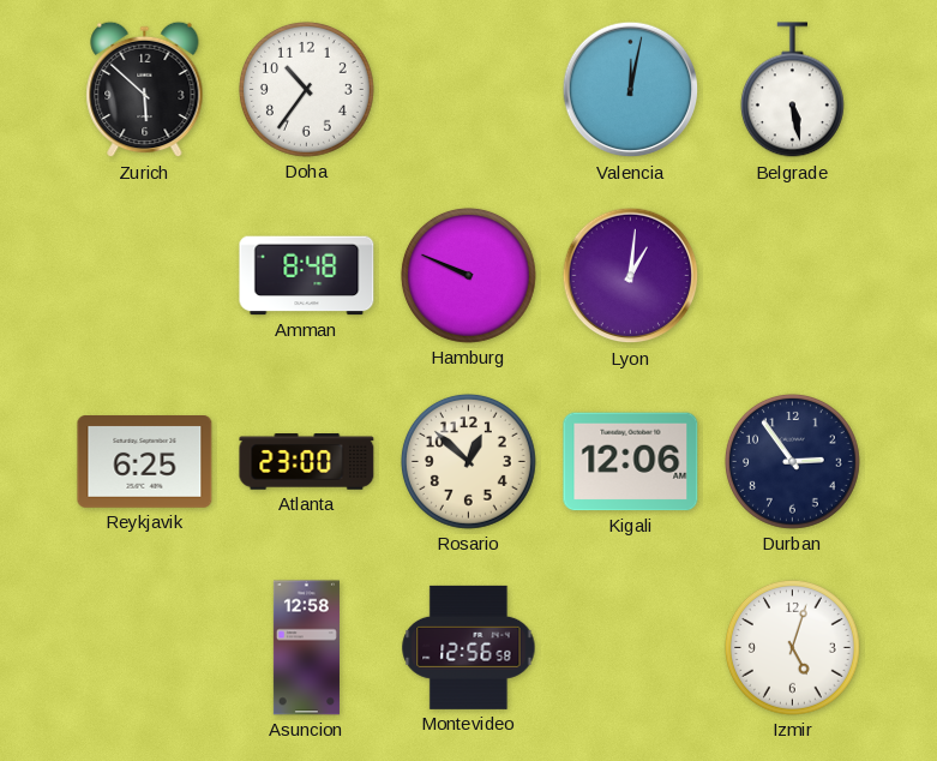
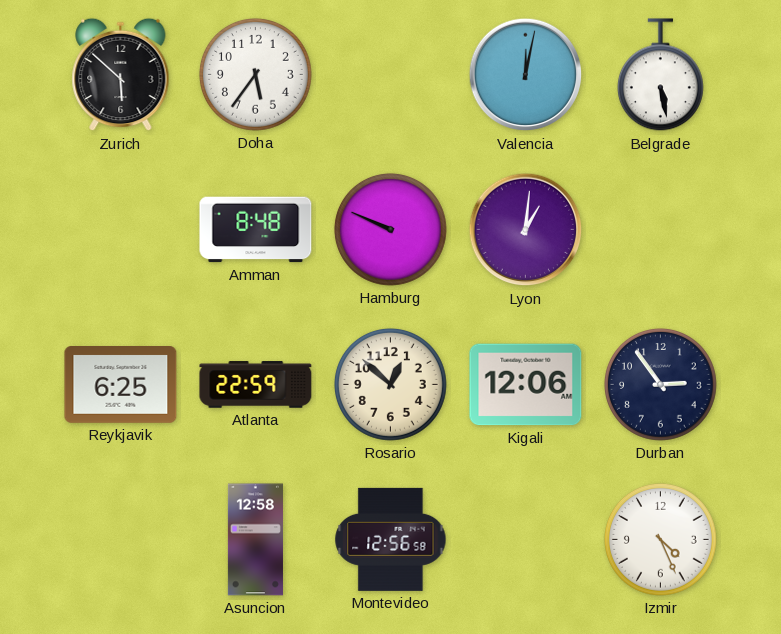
Doha: 10:36 -> 5:36
Atlanta: 23:00 -> 22:59
Izmir: 5:03 -> 4:26
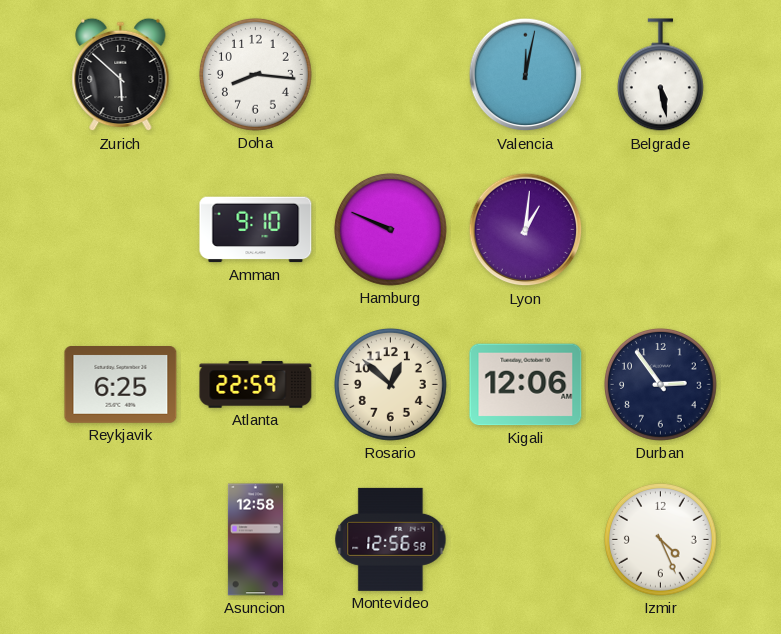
Doha: 5:36 -> 8:16
Amman: 8:48 -> 9:10
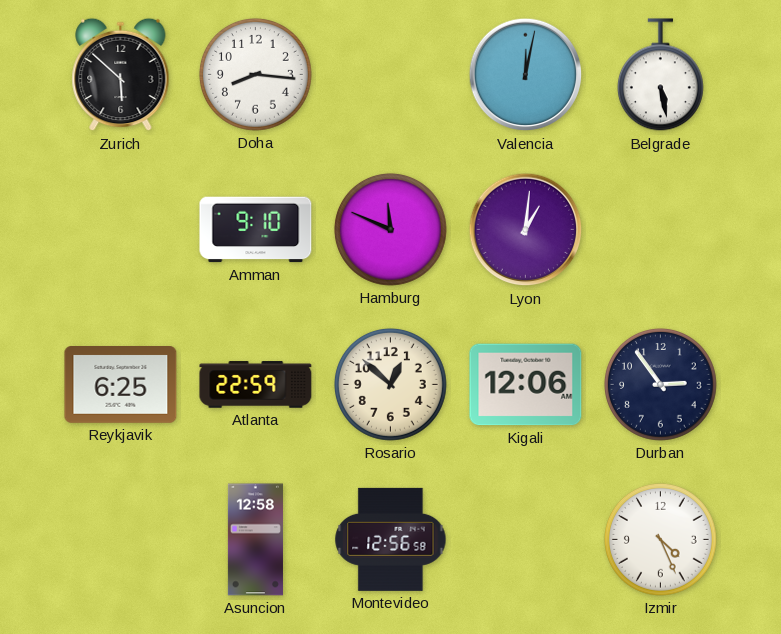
Hamburg: 9:49 -> 11:49
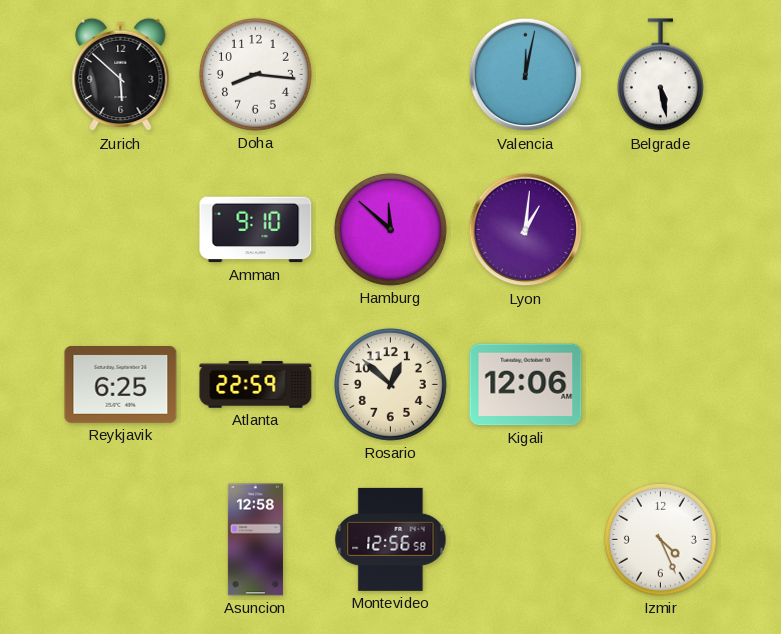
Hamburg: 11:49 -> 11:52
Durban: 2:54 -> none
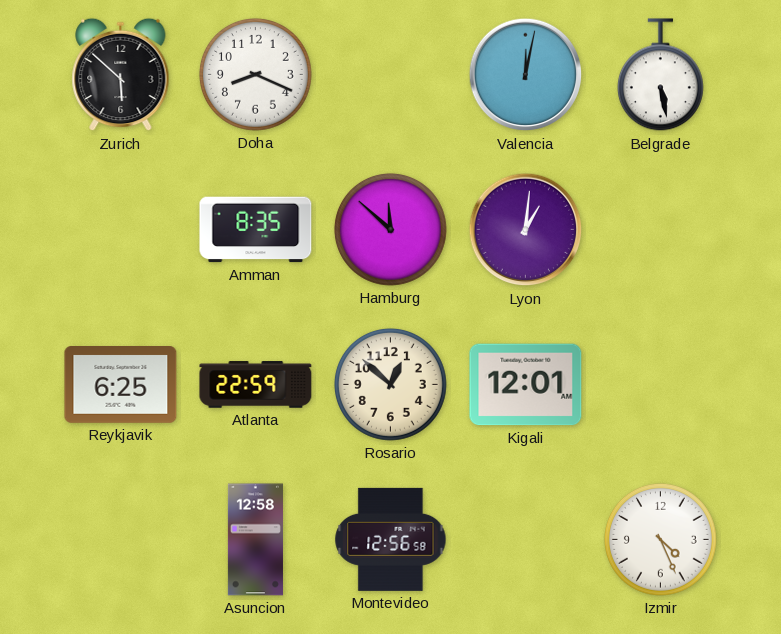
Doha: 8:16 -> 8:19
Amman: 9:10 -> 8:35
Kigali: 12:06 -> 12:01
